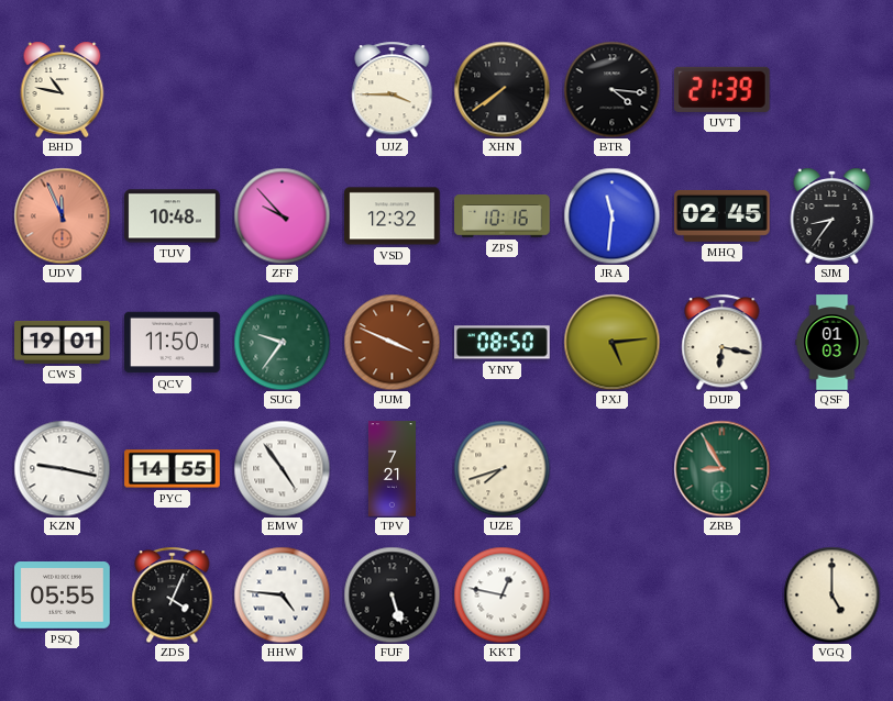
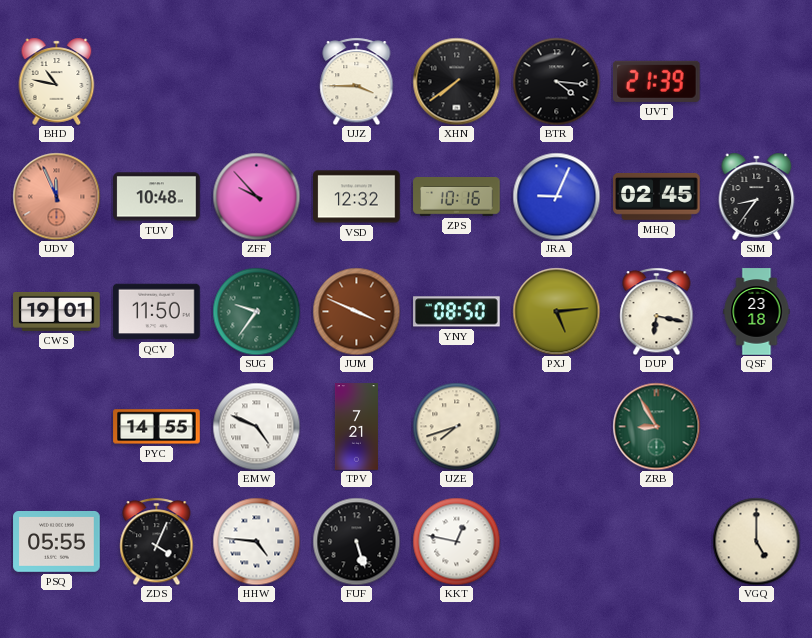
JRA: 11:31 -> 9:04
QSF: 01:03 -> 23:18
KZN: 9:17 -> none
EMW: 4:54 -> 4:49
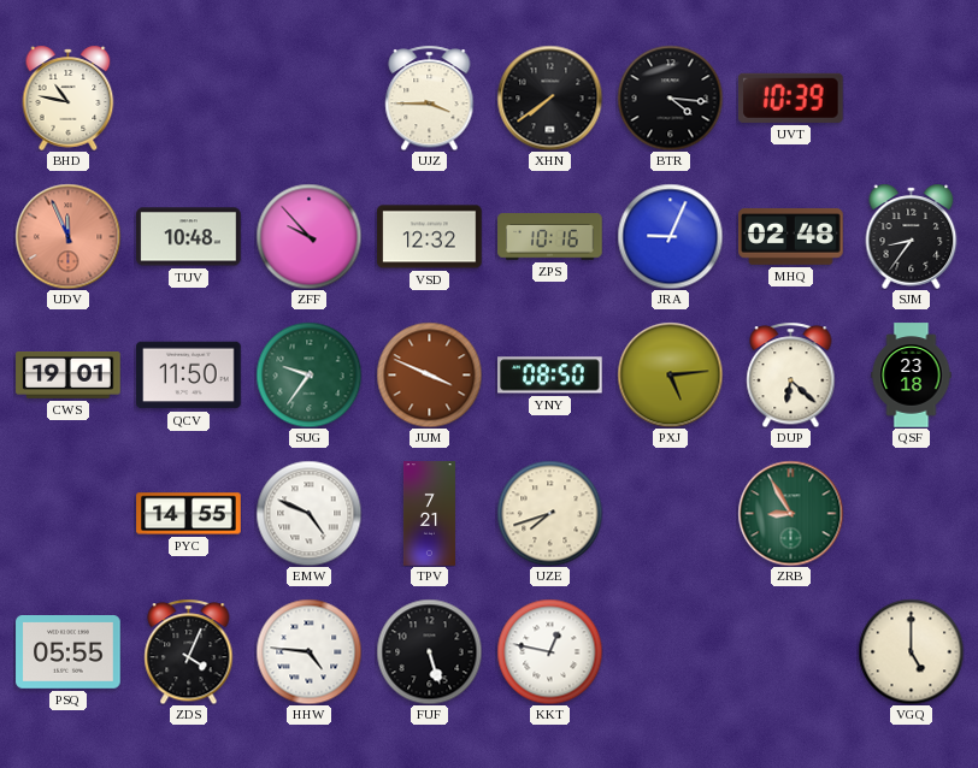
UVT: 21:39 -> 10:39
MHQ: 02:45 -> 02:48
DUP: 6:17 -> 6:22
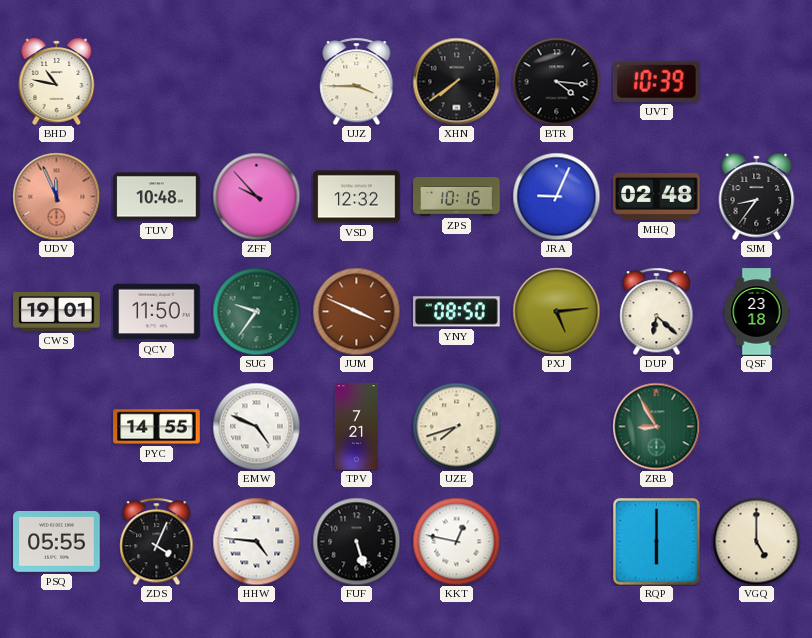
RQP: none -> 6:00
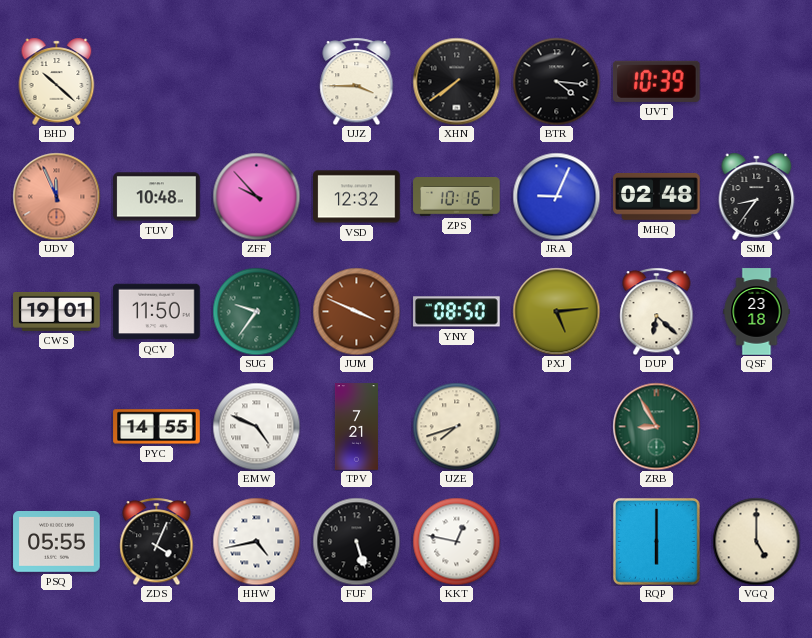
BHD: 10:47 -> 10:22
HHW: 4:46 -> 4:43
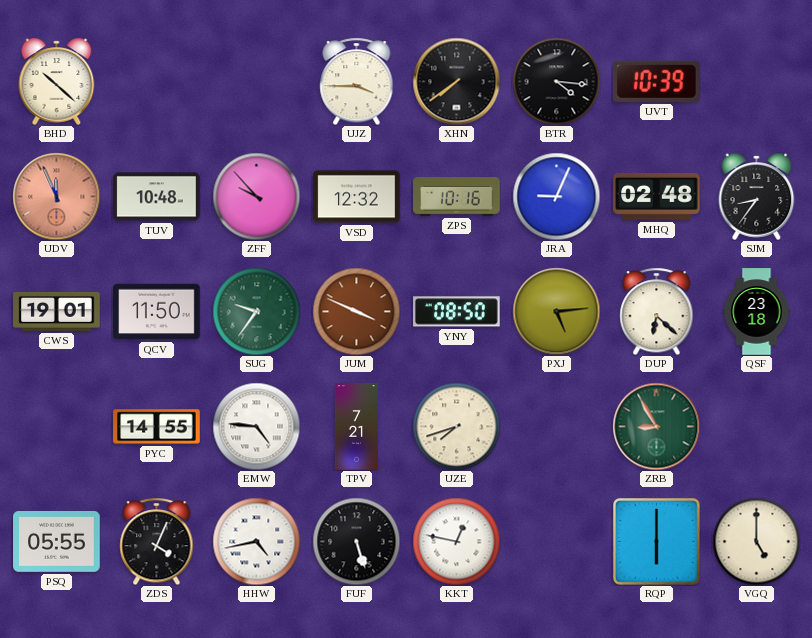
EMW: 4:49 -> 4:46
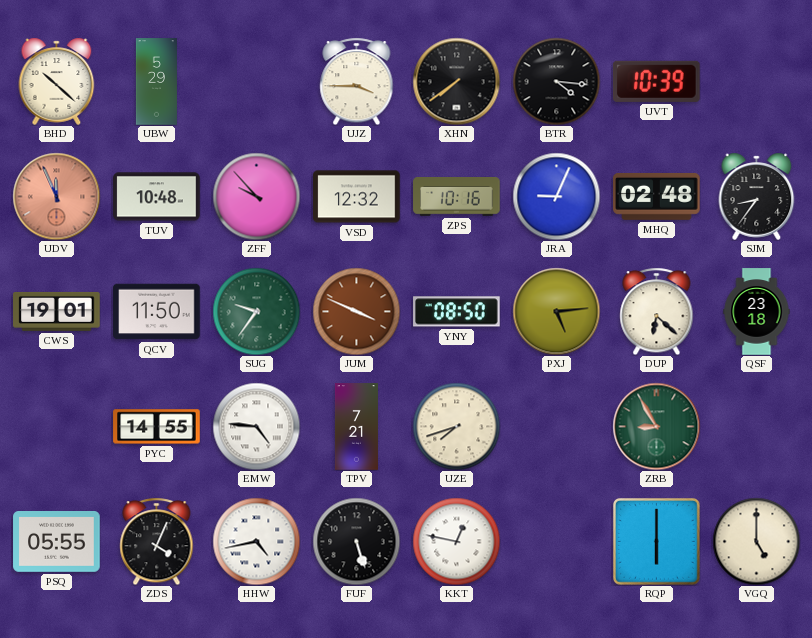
UBW: none -> 5:29
